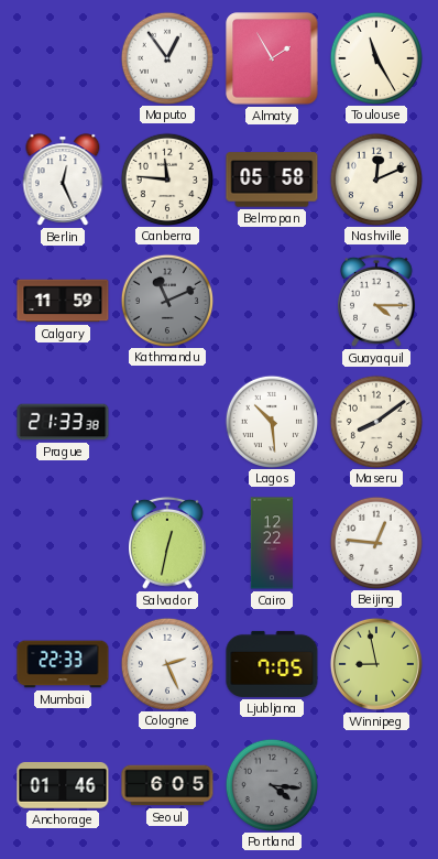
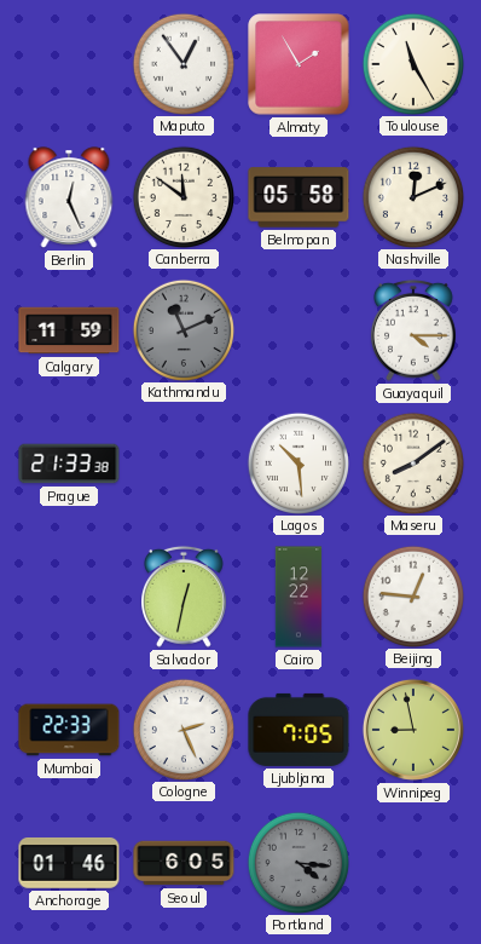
Canberra: 11:46 -> 11:51
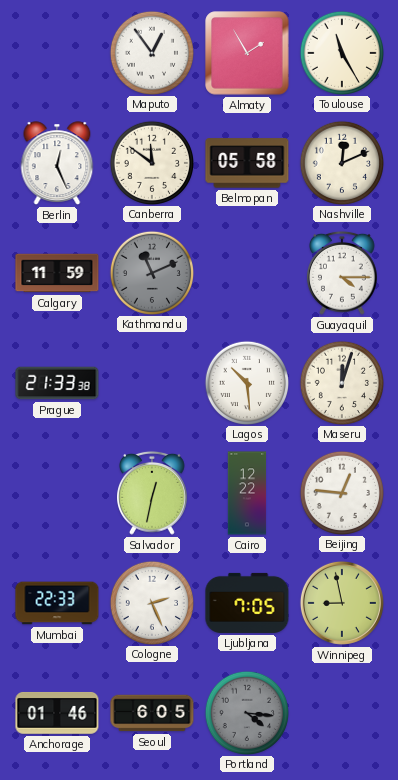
Maseru: 8:09 -> 12:03
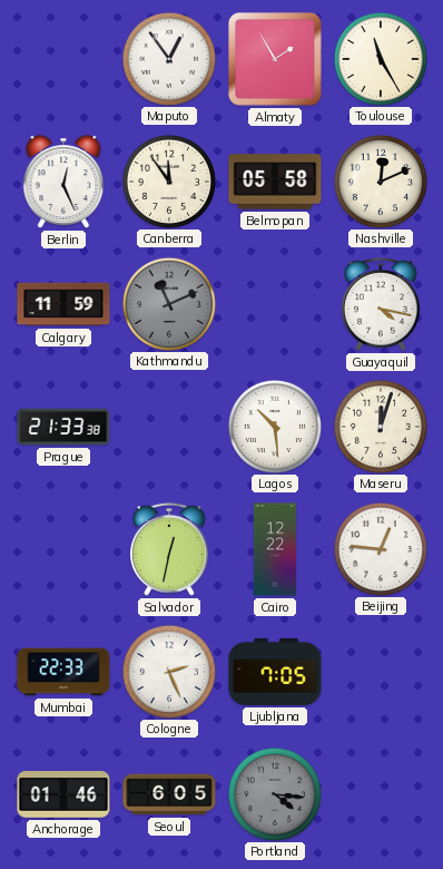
Canberra: 11:51 -> 11:54
Guayaquil: 4:15 -> 4:17
Winnipeg: 8:58 -> none
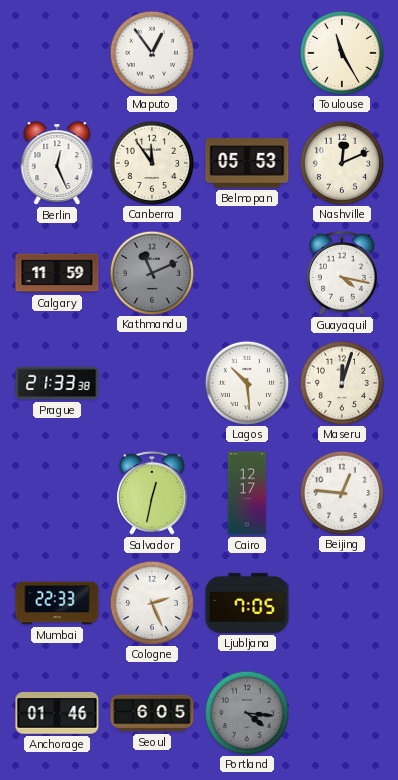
Almaty: 1:55 -> none
Belmopan: 05:58 -> 05:53
Cairo: 12:22 -> 12:17
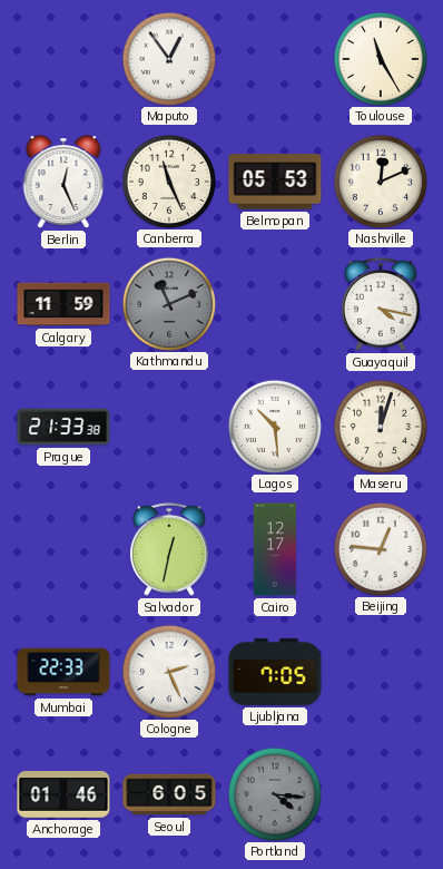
Canberra: 11:54 -> 11:26
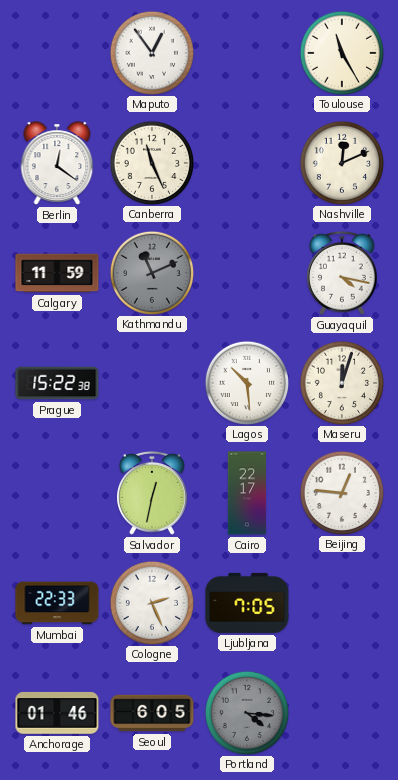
Berlin: 12:26 -> 12:21
Belmopan: 05:53 -> none
Prague: 21:33 -> 15:22
Cairo: 12:17 -> 22:17
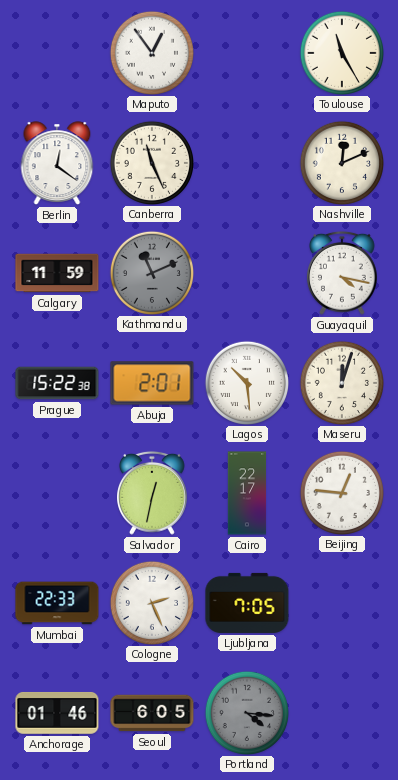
Abuja: none -> 2:01
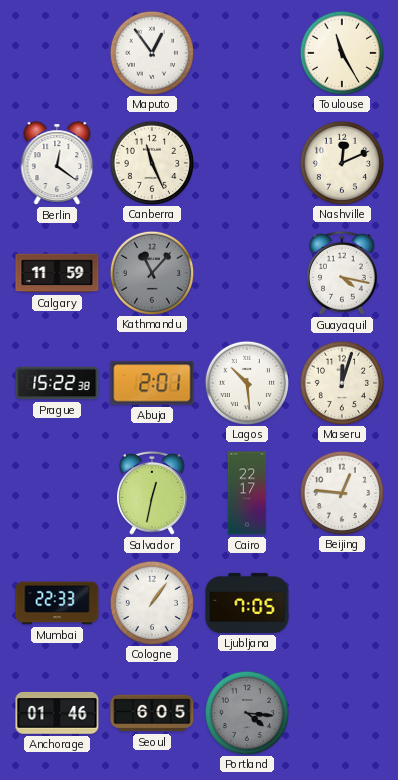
Kathmandu: 11:11 -> 11:07
Cologne: 2:26 -> 1:06
